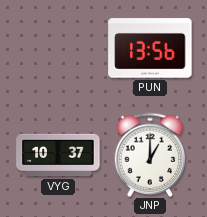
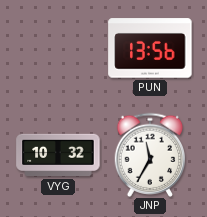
VYG: 10:37 -> 10:32
JNP: 1:00 -> 11:35
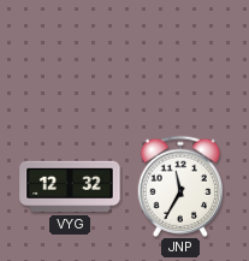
PUN: 13:56 -> none
VYG: 10:32 -> 12:32
